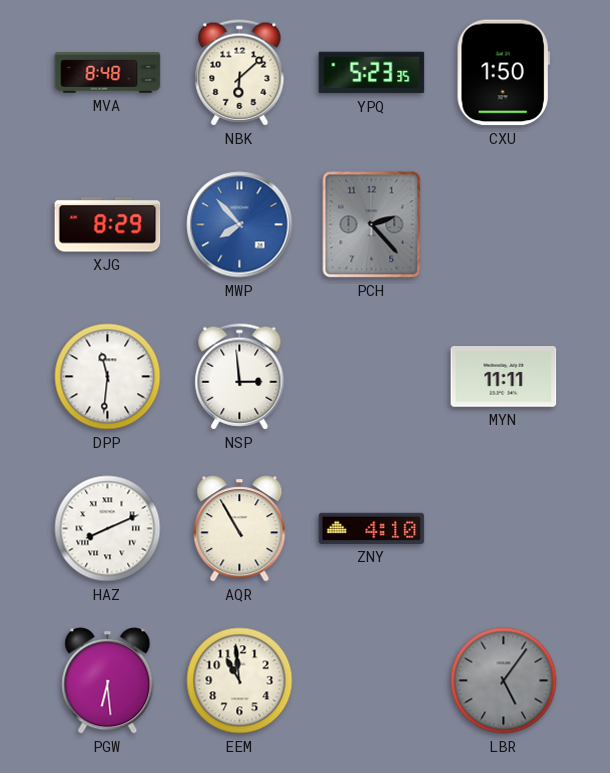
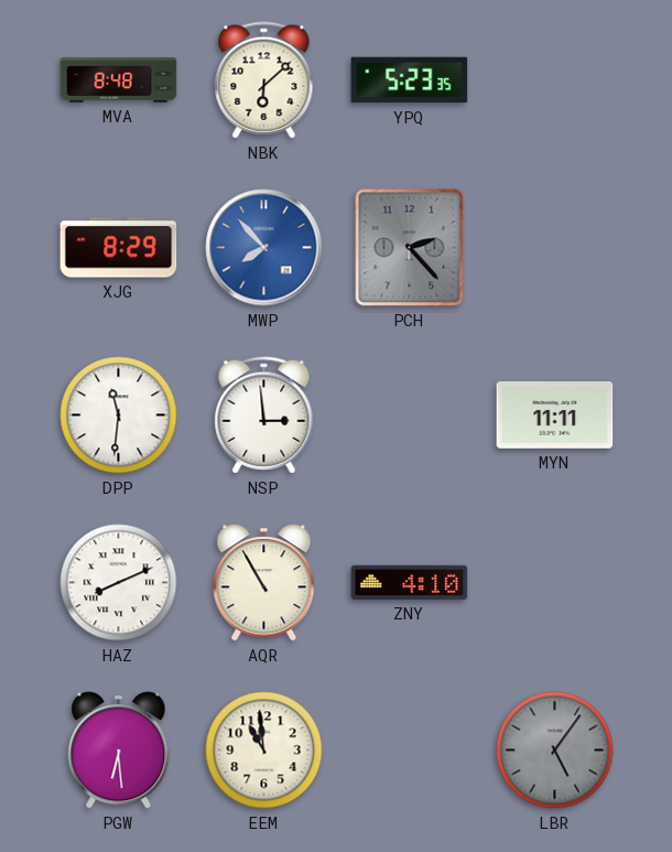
CXU: 1:50 -> none
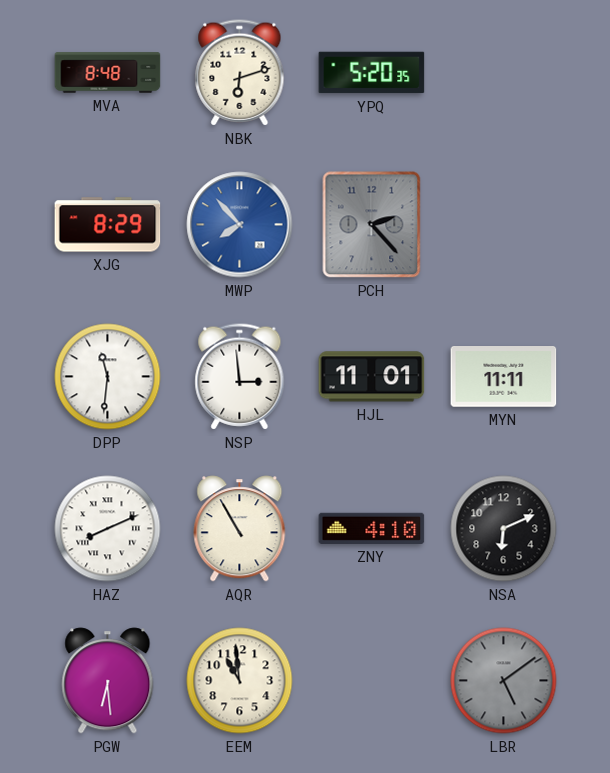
NBK: 6:08 -> 6:12
YPQ: 5:23 -> 5:20
HJL: none -> 11:01
NSA: none -> 6:11
LBR: 5:06 -> 5:09
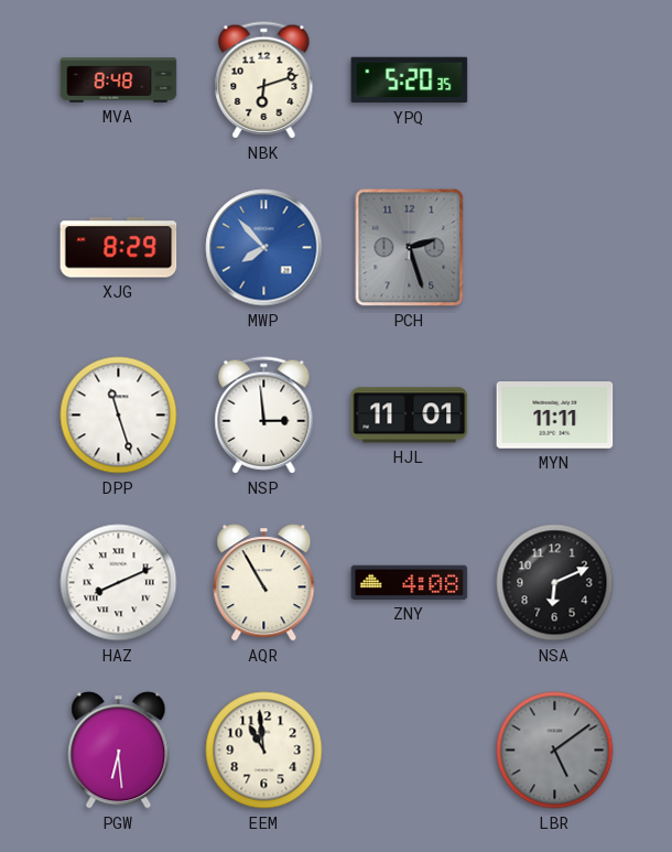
PCH: 2:23 -> 2:27
DPP: 11:31 -> 11:27
ZNY: 4:10 -> 4:08
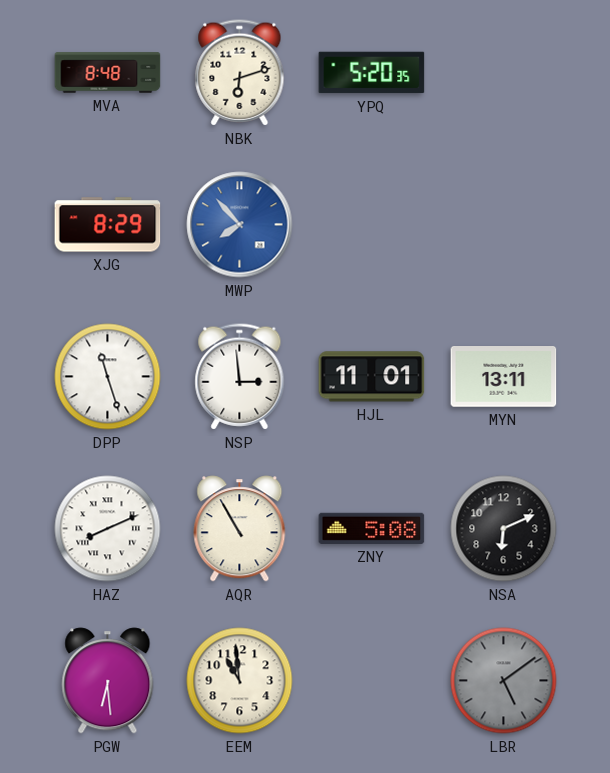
PCH: 2:27 -> none
MYN: 11:11 -> 13:11
ZNY: 4:08 -> 5:08
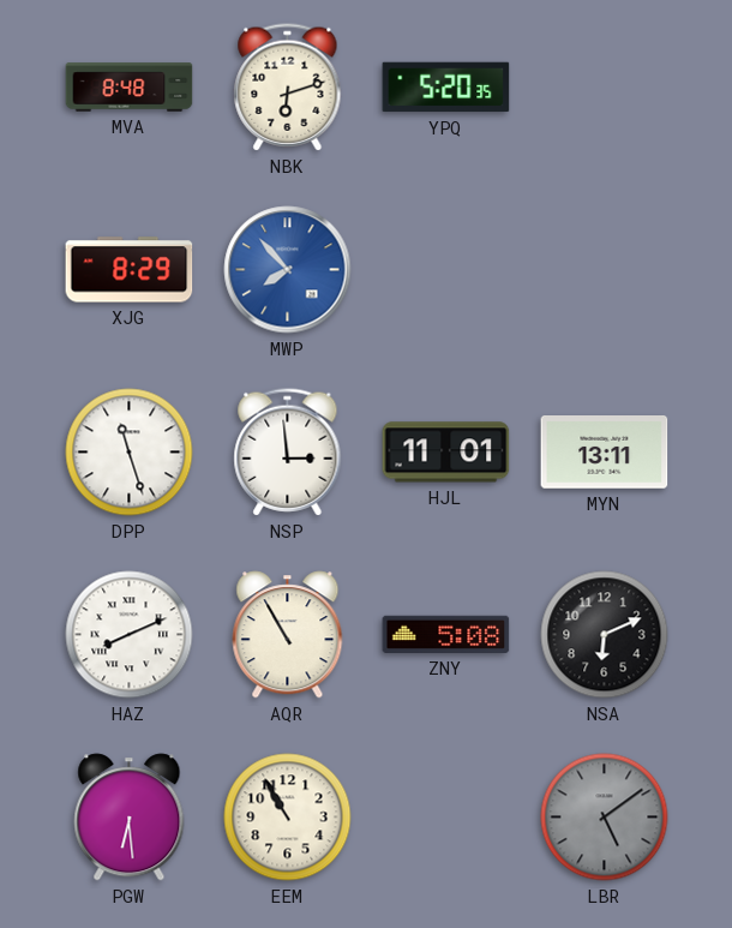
EEM: 10:59 -> 10:55
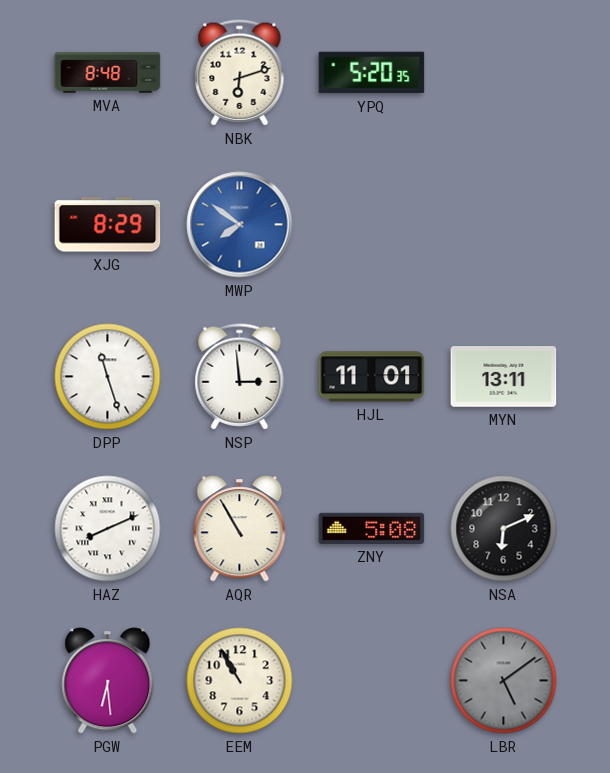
MWP: 7:53 -> 7:51
